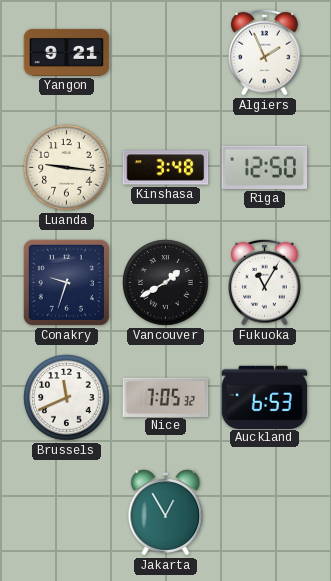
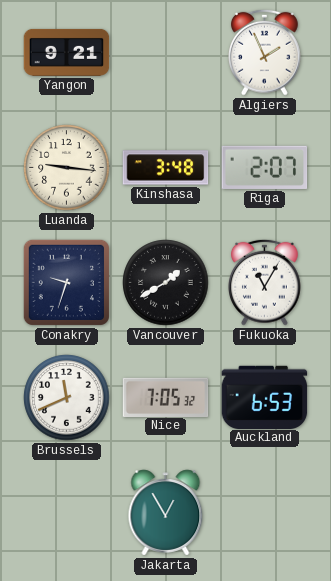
Riga: 12:50 -> 2:07
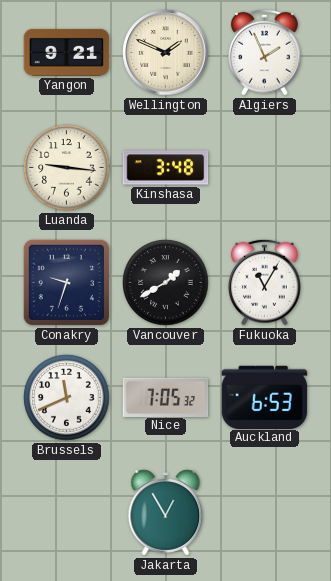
Wellington: none -> 1:49
Riga: 2:07 -> none
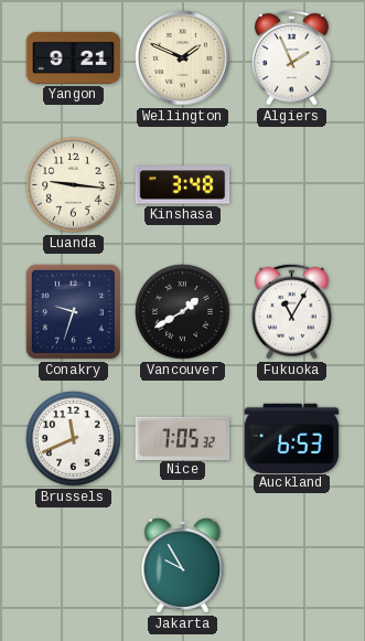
Jakarta: 12:55 -> 9:55
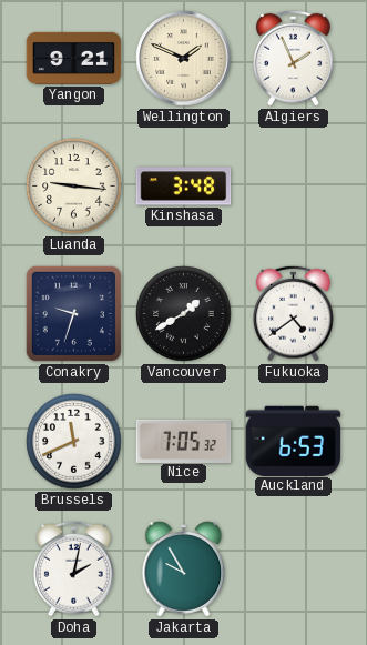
Fukuoka: 11:05 -> 4:39
Doha: none -> 2:02
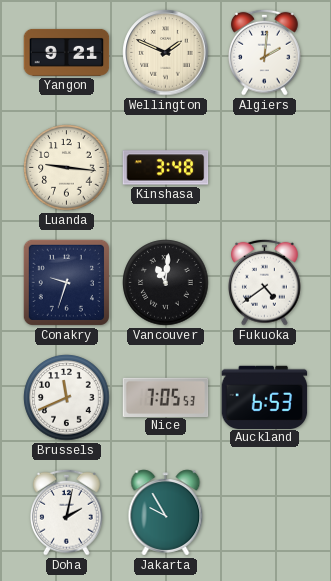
Algiers: 1:56 -> 2:01
Vancouver: 1:40 -> 11:01
Nice: 7:05:32 -> 7:05:53
